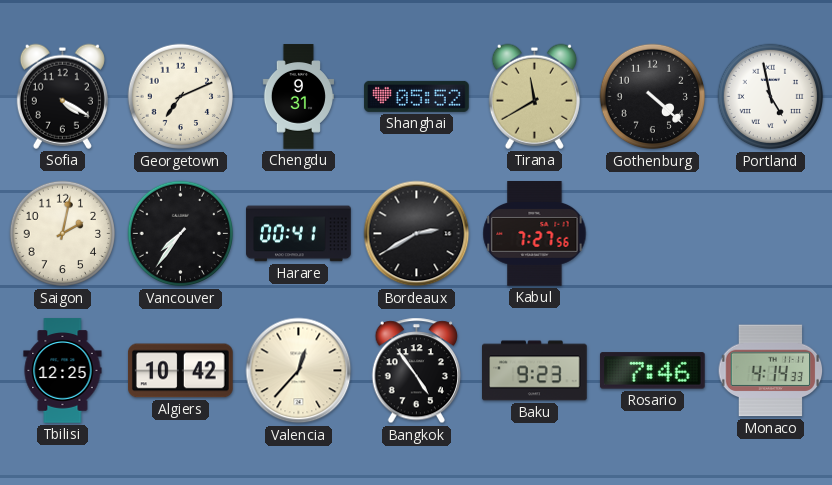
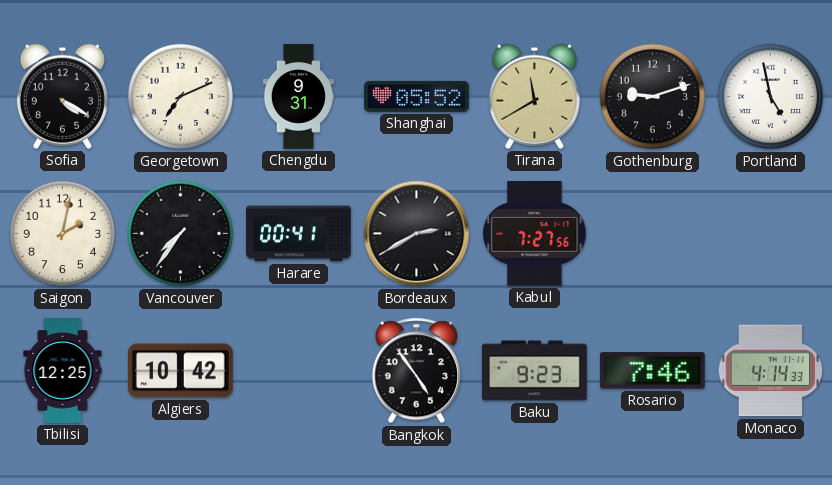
Gothenburg: 4:22 -> 9:12
Valencia: 12:37 -> none
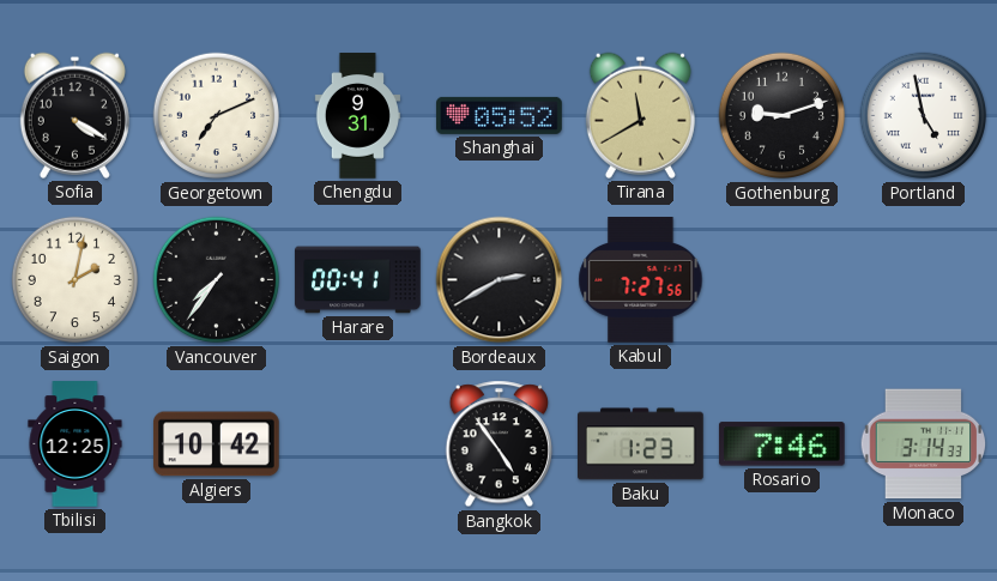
Baku: 9:23 -> 1:23
Monaco: 4:14 -> 3:14
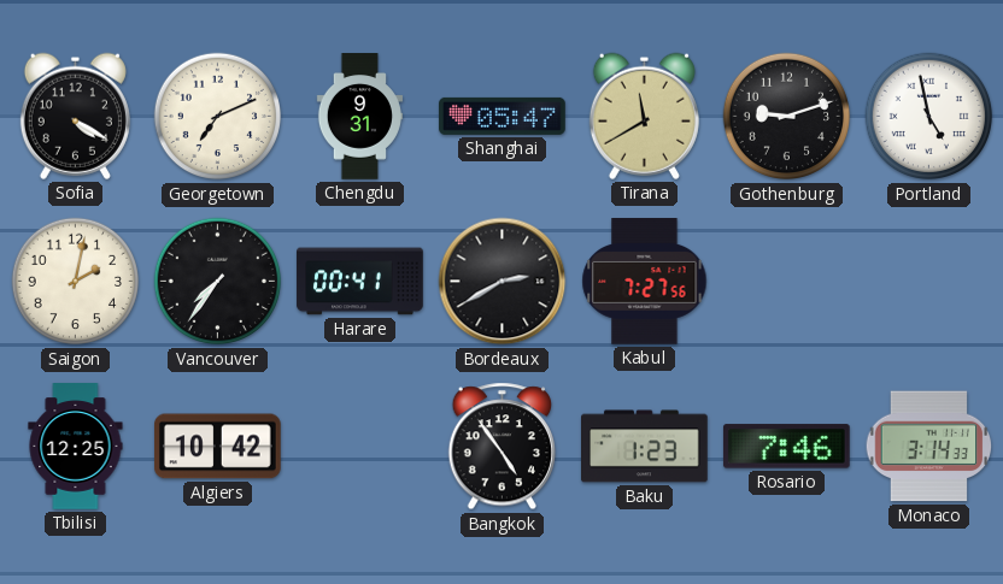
Shanghai: 05:52 -> 05:47
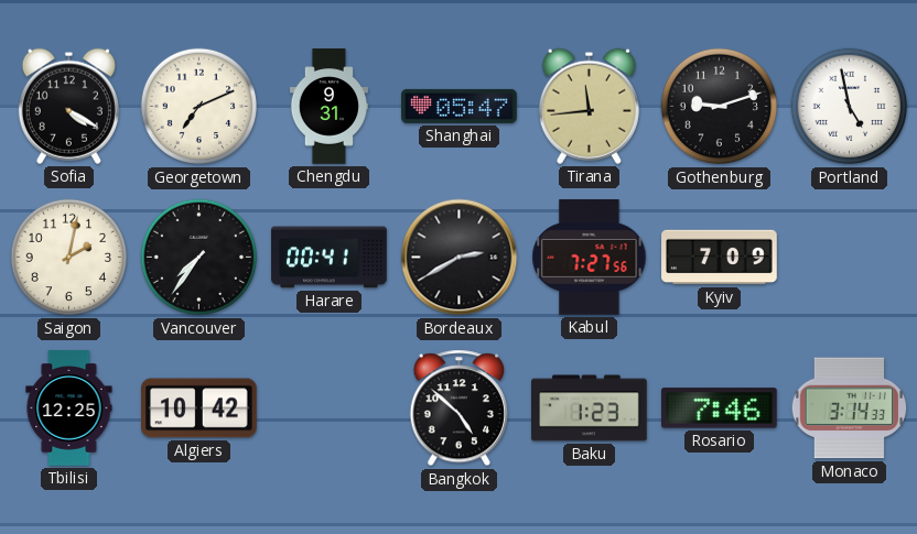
Tirana: 11:40 -> 11:44
Kyiv: none -> 7:09
Bangkok: 4:54 -> 4:52
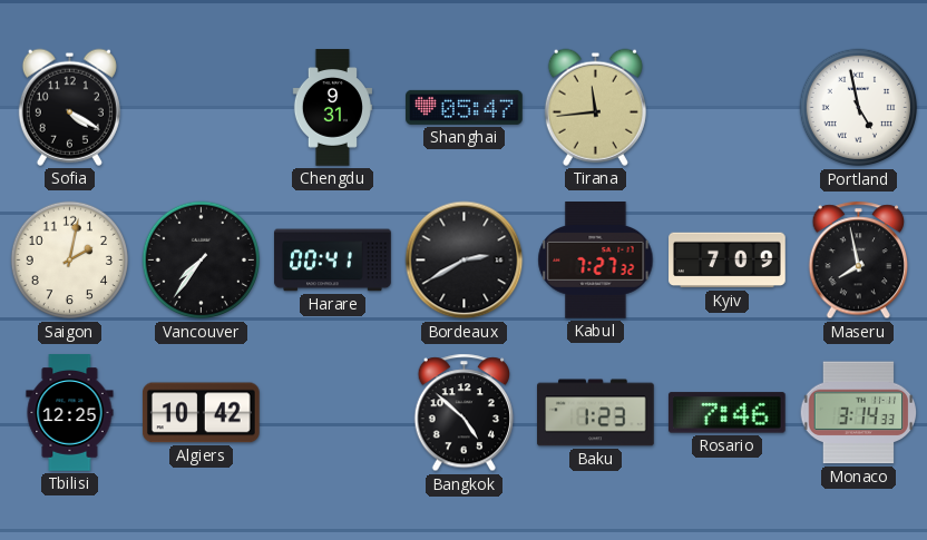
Georgetown: 7:11 -> none
Gothenburg: 9:12 -> none
Kabul: 7:27:56 -> 7:27:32
Maseru: none -> 7:58
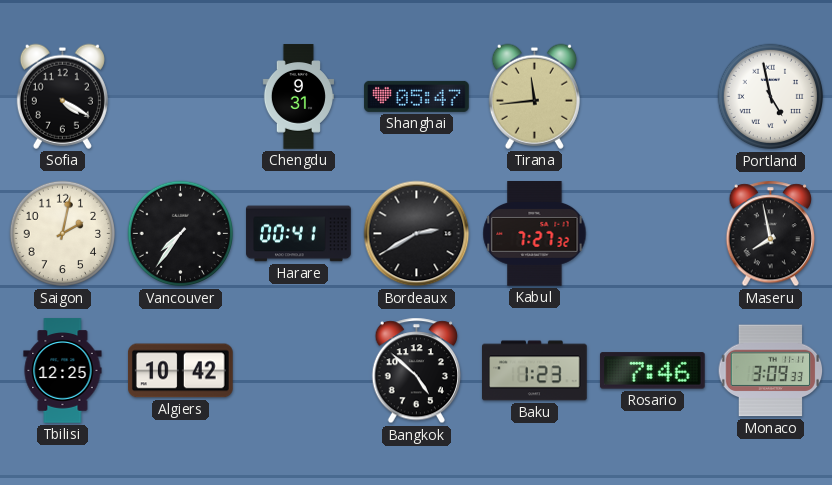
Kyiv: 7:09 -> none
Monaco: 3:14 -> 3:09
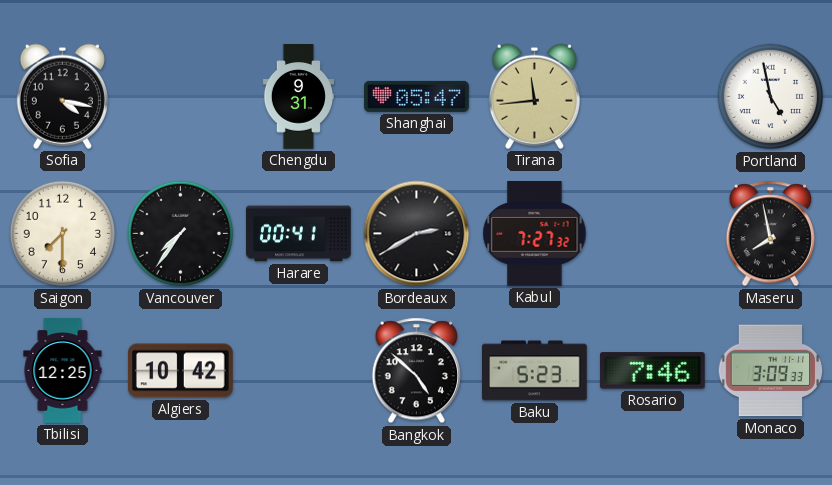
Sofia: 4:20 -> 4:17
Saigon: 2:02 -> 7:30
Baku: 1:23 -> 5:23
